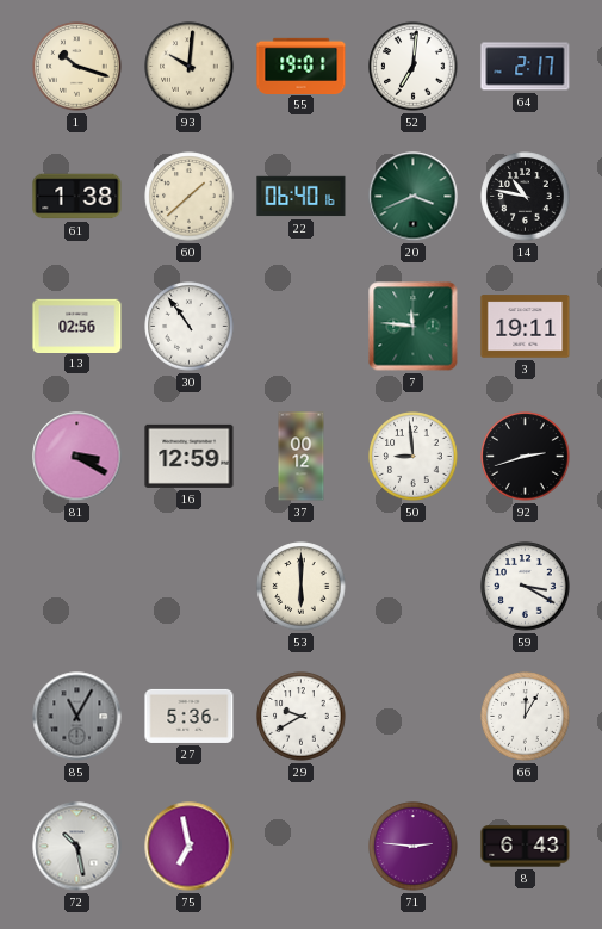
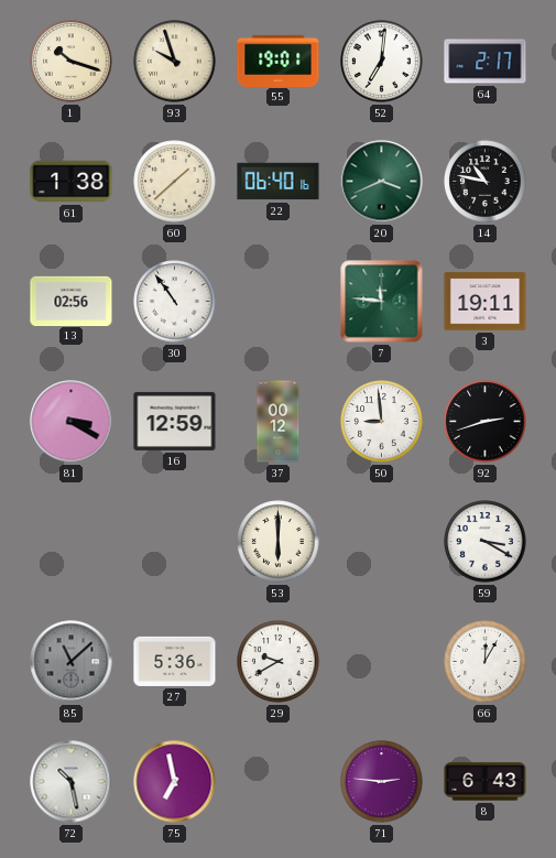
93: 10:01 -> 9:57
85: 11:05 -> 11:08
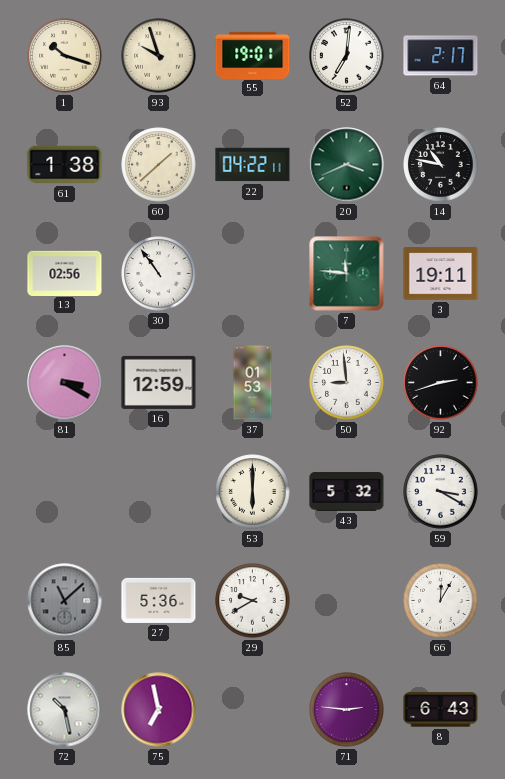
22: 06:40 -> 04:22
37: 00:12 -> 01:53
43: none -> 5:32
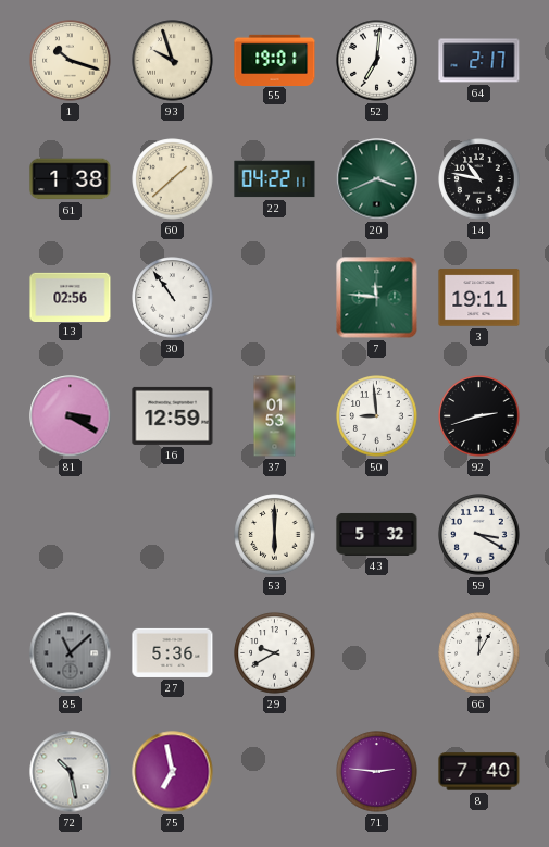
8: 6:43 -> 7:40
